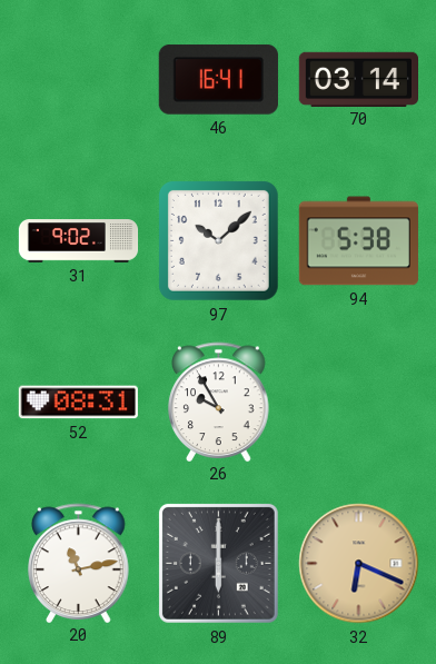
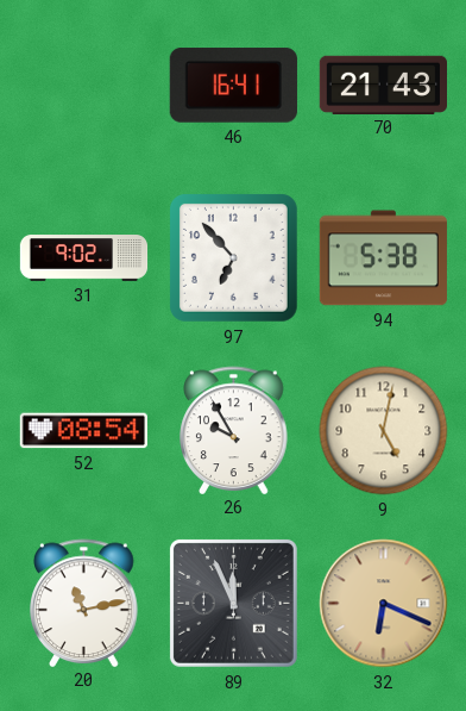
70: 03:14 -> 21:43
97: 10:08 -> 6:53
52: 08:31 -> 08:54
9: none -> 5:02
89: 6:00 -> 11:56
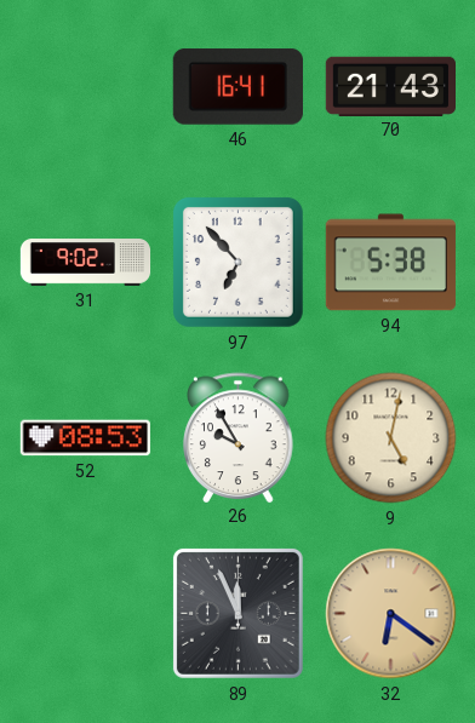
52: 08:54 -> 08:53
20: 11:13 -> none
32: 6:19 -> 6:21
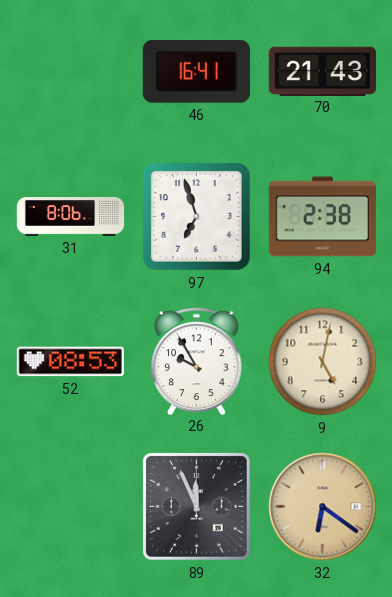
31: 9:02 -> 8:06
97: 6:53 -> 6:57
94: 5:38 -> 2:38
